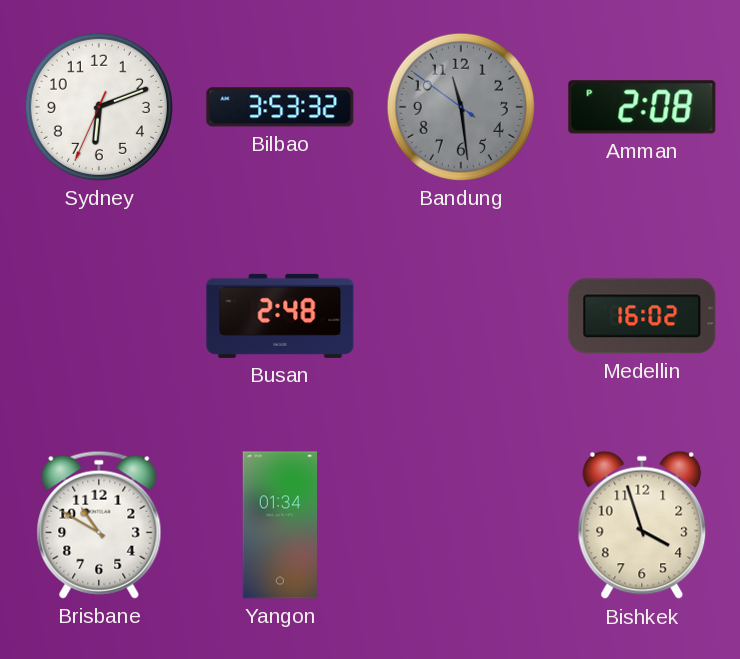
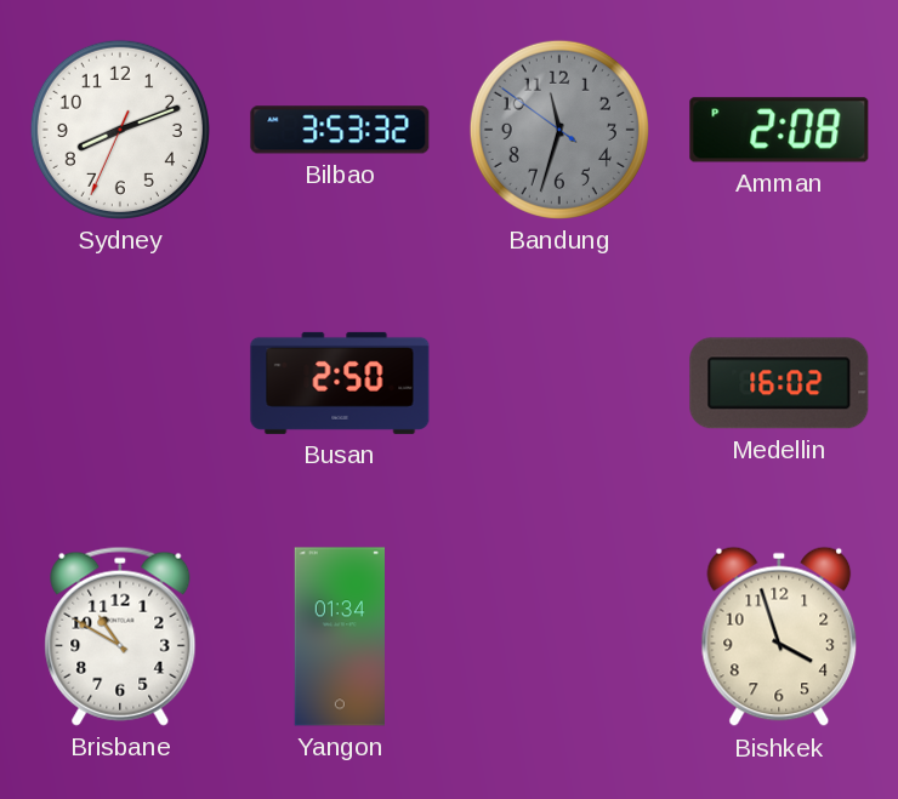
Sydney: 6:11 -> 8:11
Bandung: 11:28 -> 11:32
Busan: 2:48 -> 2:50
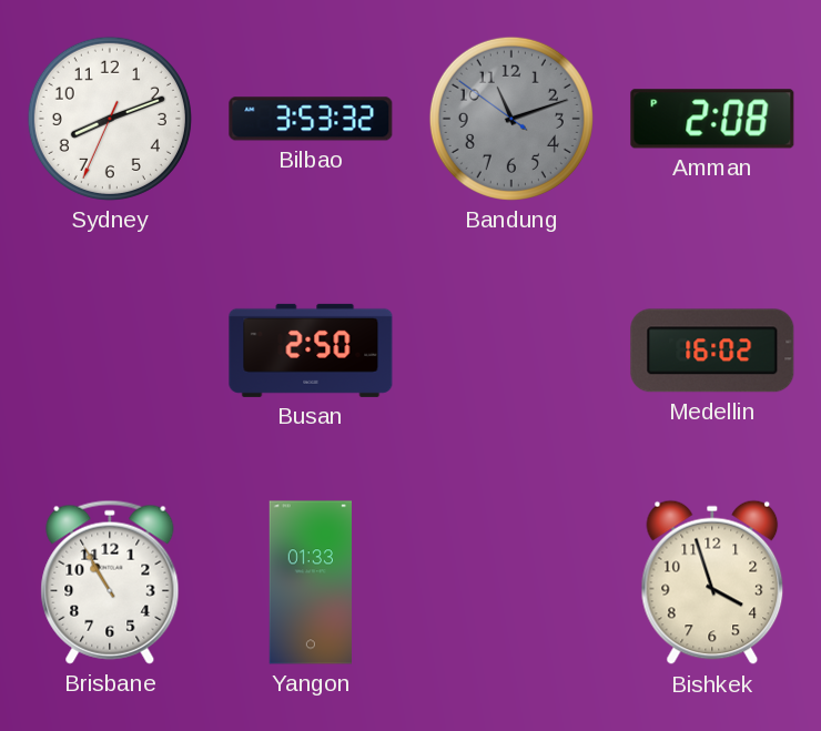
Bandung: 11:32 -> 11:11
Brisbane: 10:50 -> 10:55
Yangon: 01:34 -> 01:33
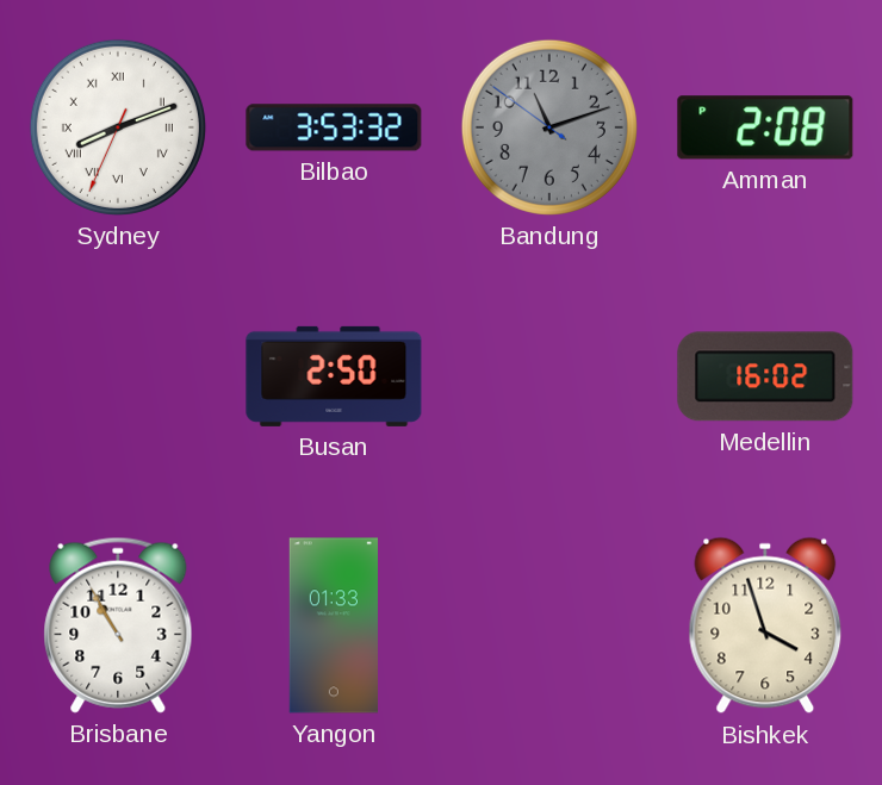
Sydney numerals: Arabic -> Roman
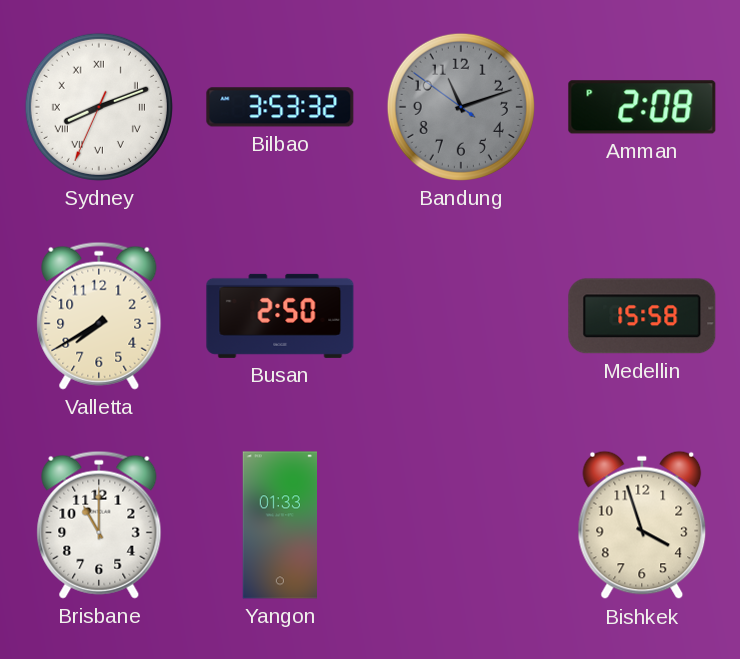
Valletta: none -> 7:40
Medellin: 16:02 -> 15:58
Brisbane: 10:55 -> 11:00
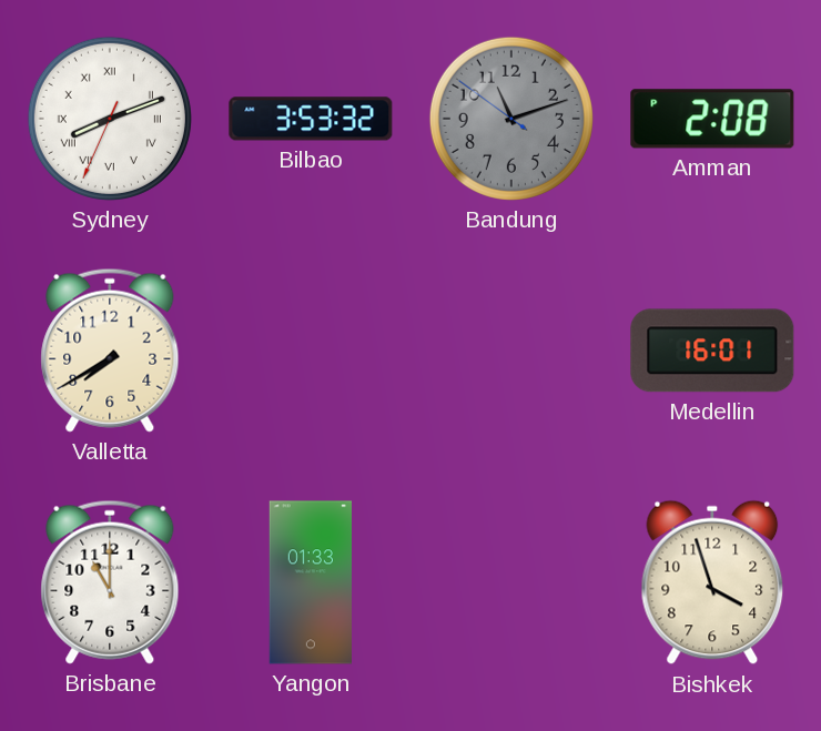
Busan: 2:50 -> none
Medellin: 15:58 -> 16:01
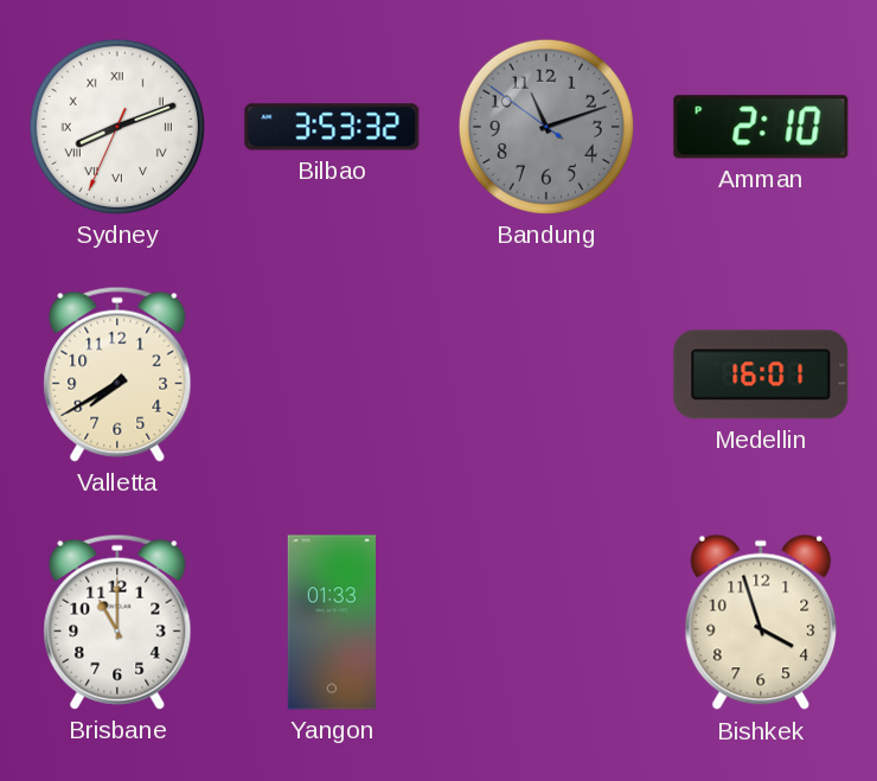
Amman: 2:08 -> 2:10
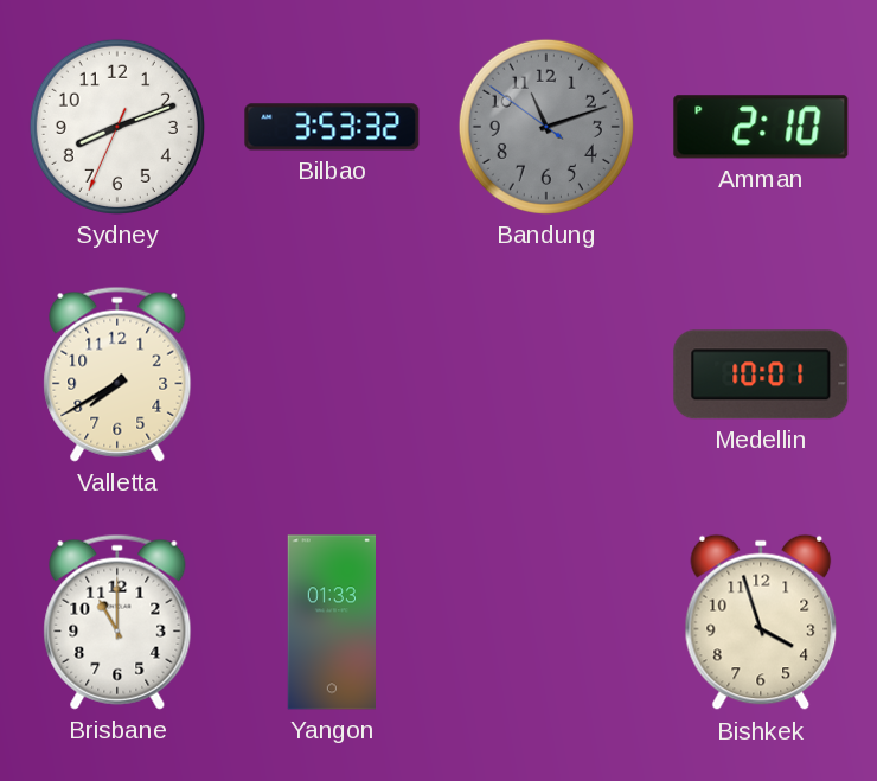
Sydney numerals: Roman -> Arabic
Medellin: 16:01 -> 10:01
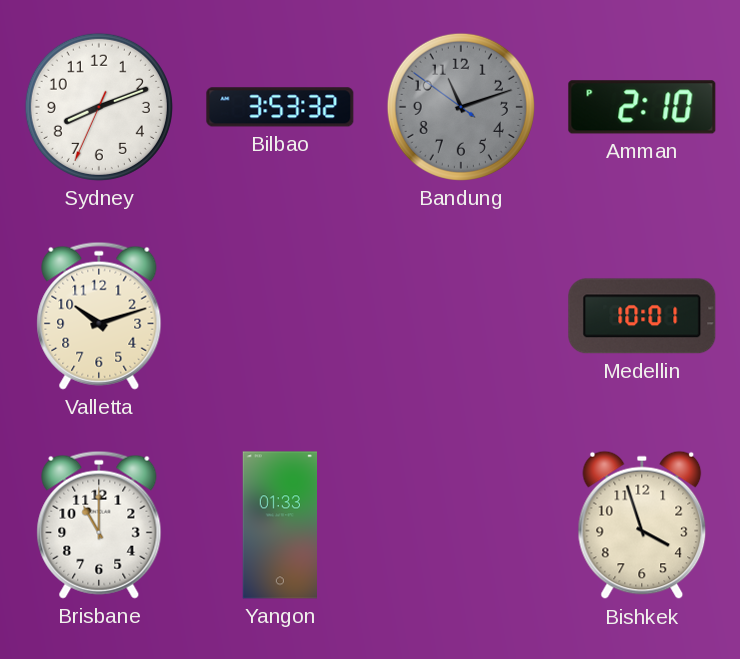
Valletta: 7:40 -> 10:12
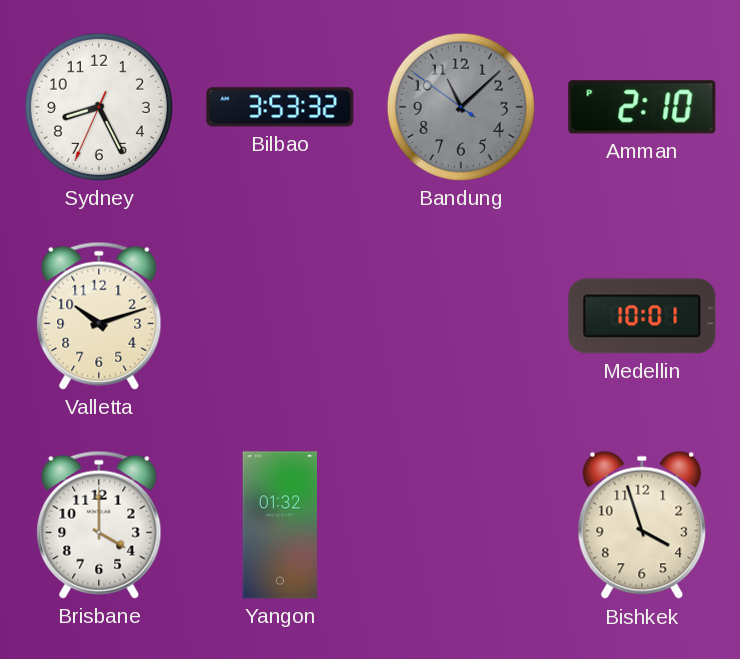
Sydney: 8:11 -> 8:25
Bandung: 11:11 -> 11:07
Brisbane: 11:00 -> 4:00
Yangon: 01:33 -> 01:32
